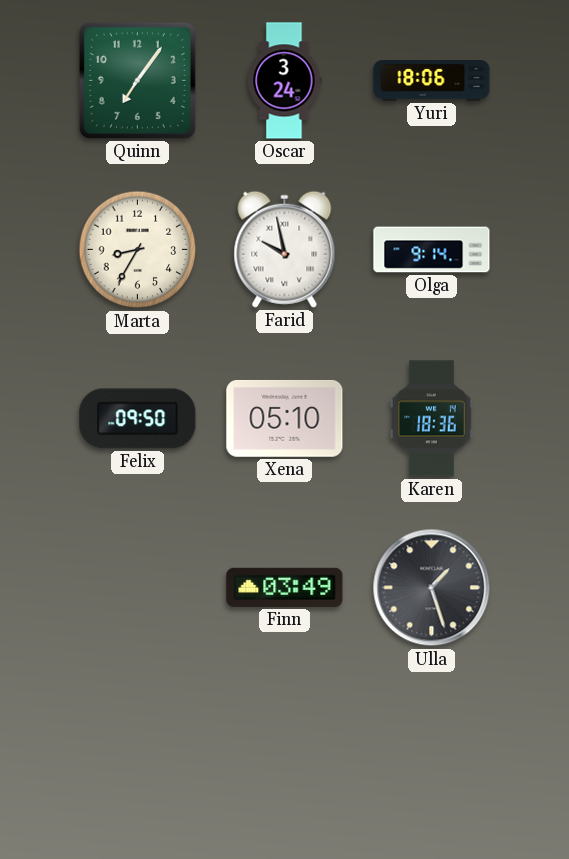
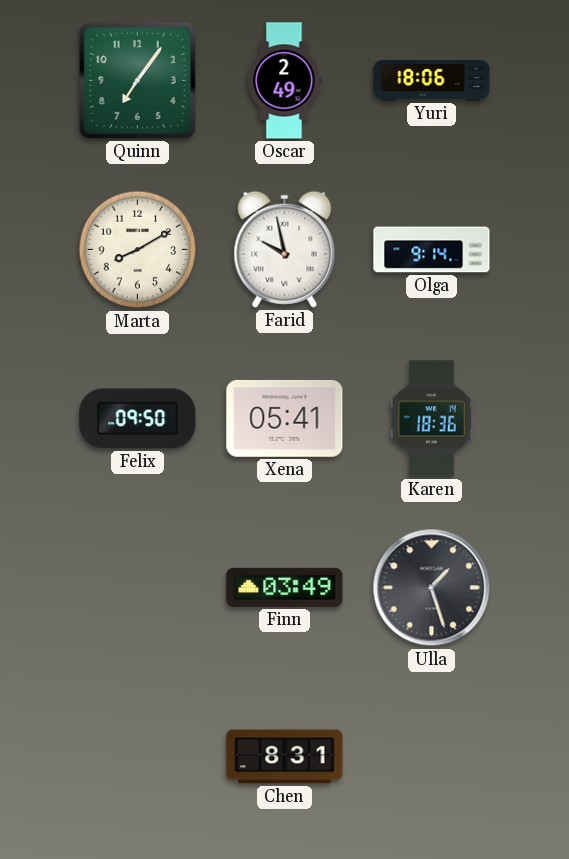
Oscar: 3:24 -> 2:49
Marta: 8:35 -> 8:10
Xena: 05:10 -> 05:41
Chen: none -> 8:31
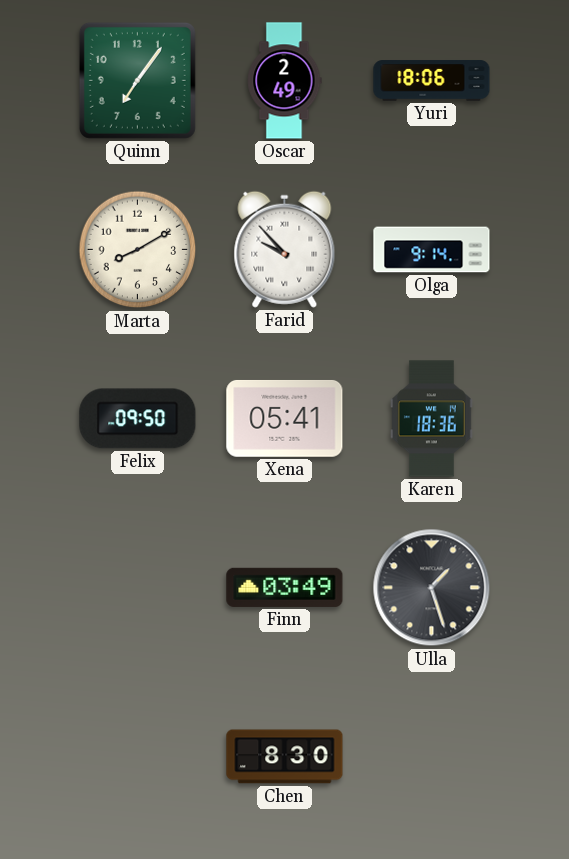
Farid: 9:58 -> 9:53
Chen: 8:31 -> 8:30
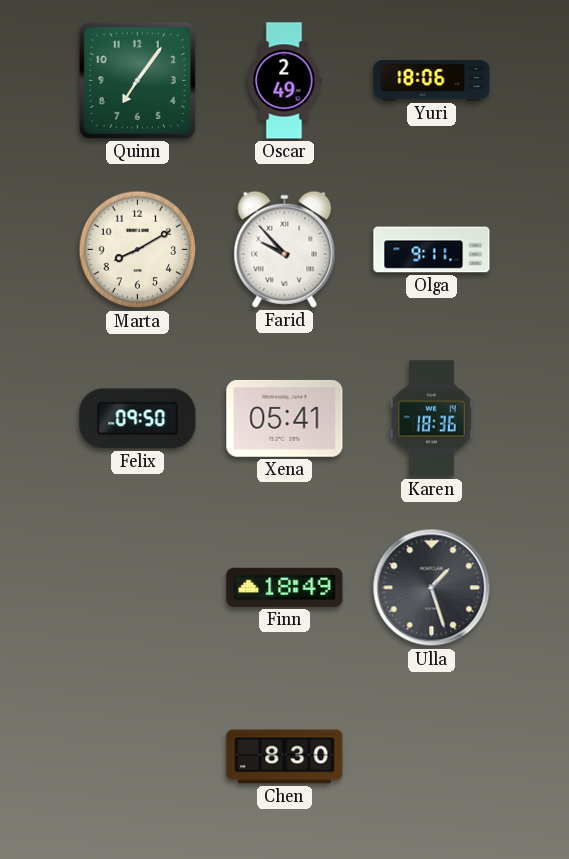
Olga: 9:14 -> 9:11
Finn: 03:49 -> 18:49
